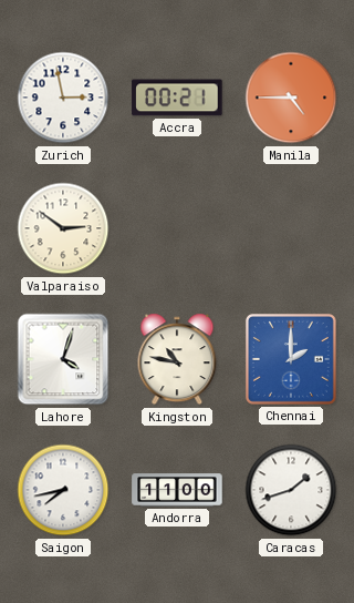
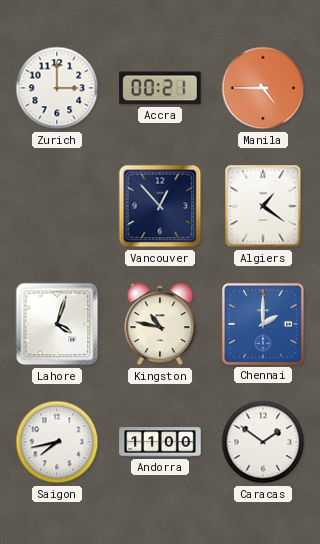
Zurich: 2:58 -> 3:00
Valparaiso: 2:51 -> none
Vancouver: none -> 12:53
Algiers: none -> 1:21
Caracas: 1:42 -> 1:51
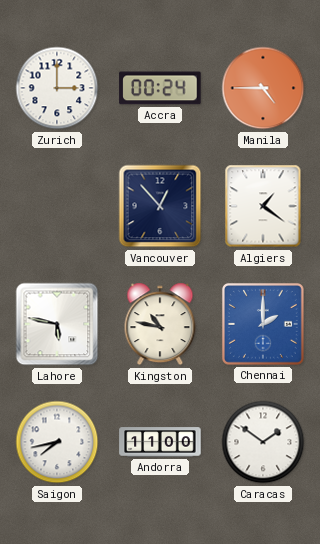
Accra: 00:21 -> 00:24
Lahore: 4:03 -> 5:47
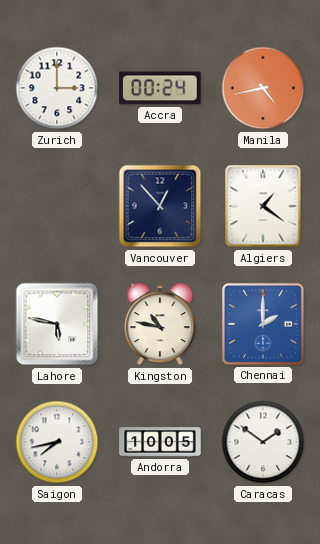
Manila: 4:45 -> 4:43
Andorra: 11:00 -> 10:05
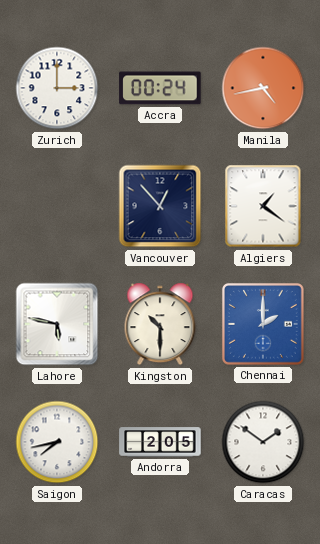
Kingston: 10:47 -> 10:30
Andorra: 10:05 -> 2:05
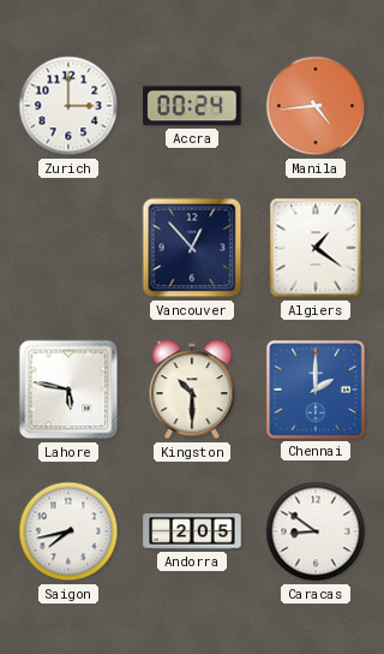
Manila: 4:43 -> 4:44
Caracas: 1:51 -> 8:51
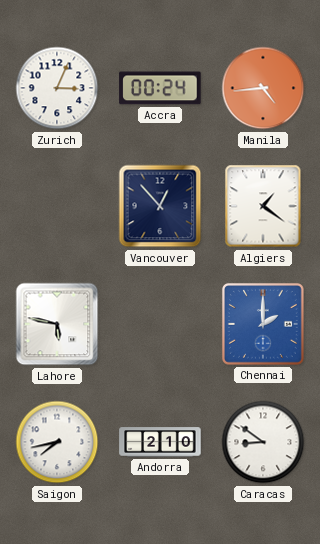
Zurich: 3:00 -> 3:04
Kingston: 10:30 -> none
Andorra: 2:05 -> 2:10
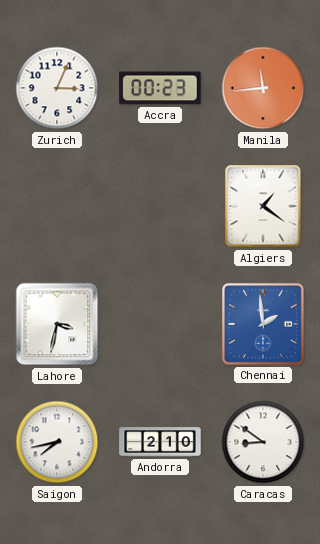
Accra: 00:24 -> 00:23
Manila: 4:44 -> 11:44
Vancouver: 12:53 -> none
Lahore: 5:47 -> 3:32
Chennai: 2:00 -> 1:59
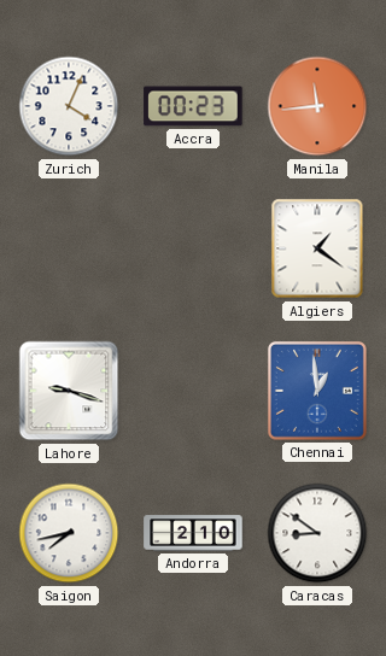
Zurich: 3:04 -> 4:04
Lahore: 3:32 -> 9:18
Chennai: 1:59 -> 12:59
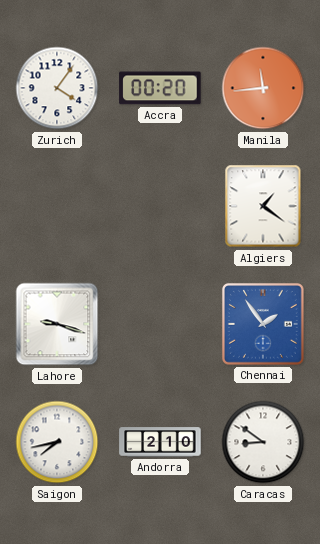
Zurich: 4:04 -> 4:06
Accra: 00:23 -> 00:20
Chennai: 12:59 -> 1:54
